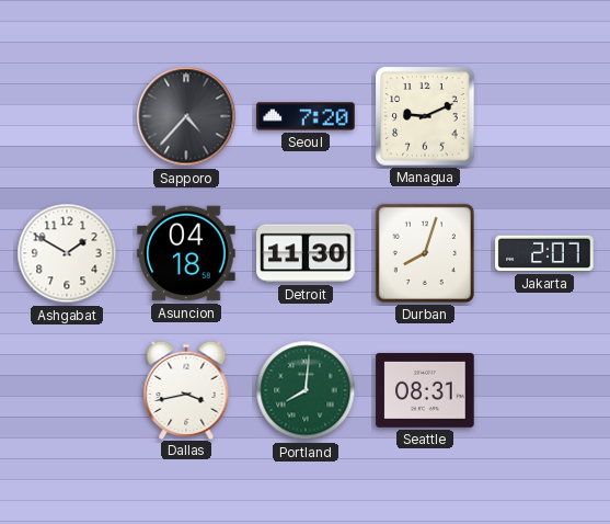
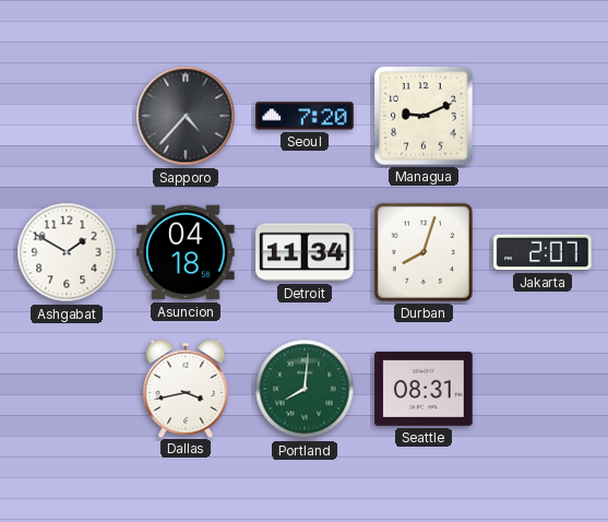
Detroit: 11:30 -> 11:34
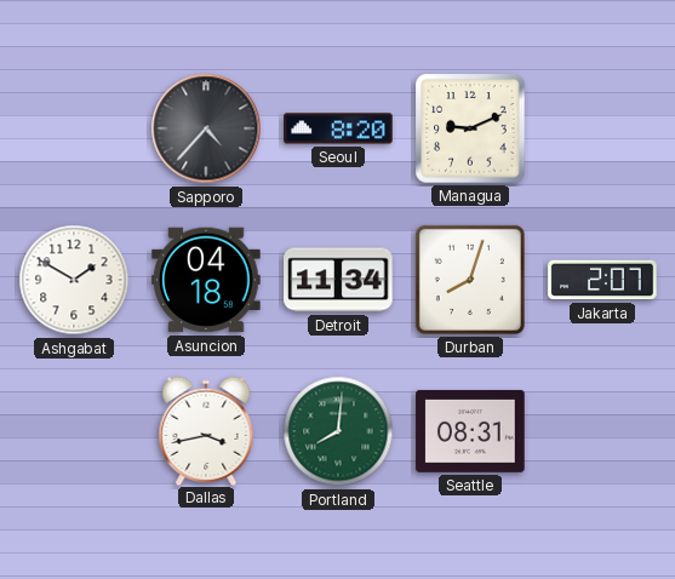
Seoul: 7:20 -> 8:20
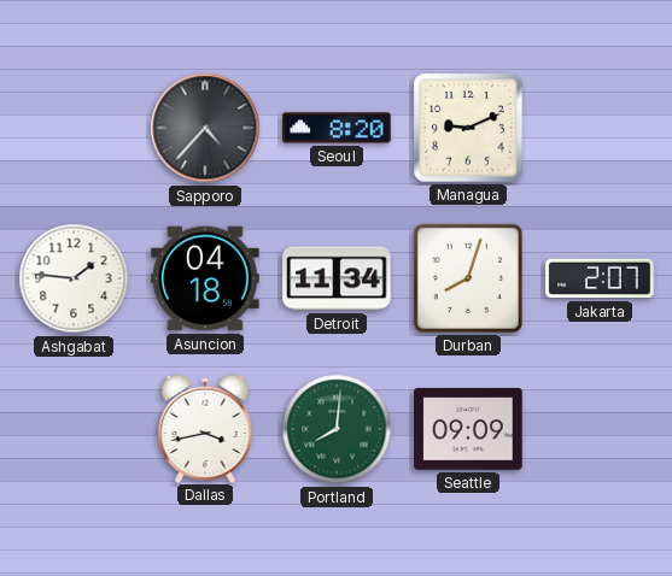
Ashgabat: 1:50 -> 1:46
Seattle: 08:31 -> 09:09
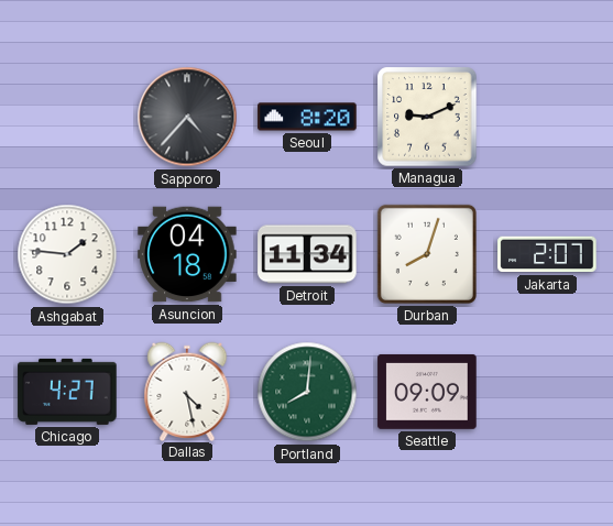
Chicago: none -> 4:27
Dallas: 3:43 -> 4:28
